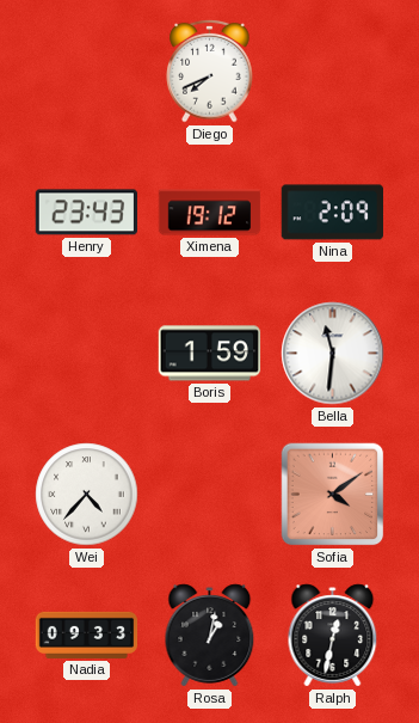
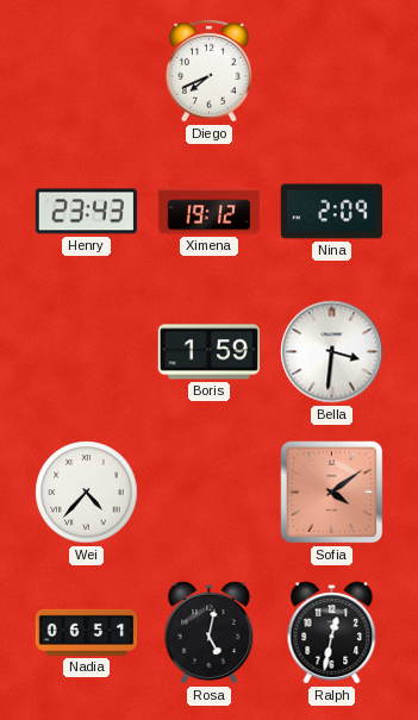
Bella: 11:31 -> 3:31
Nadia: 09:33 -> 06:51
Rosa: 1:02 -> 5:02
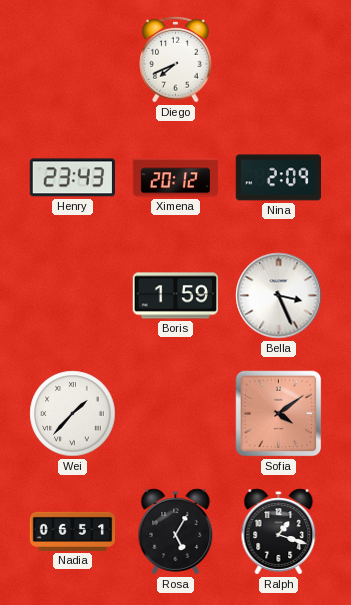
Ximena: 19:12 -> 20:12
Bella: 3:31 -> 3:26
Wei: 4:37 -> 1:37
Rosa: 5:02 -> 5:05
Ralph: 12:32 -> 1:18
